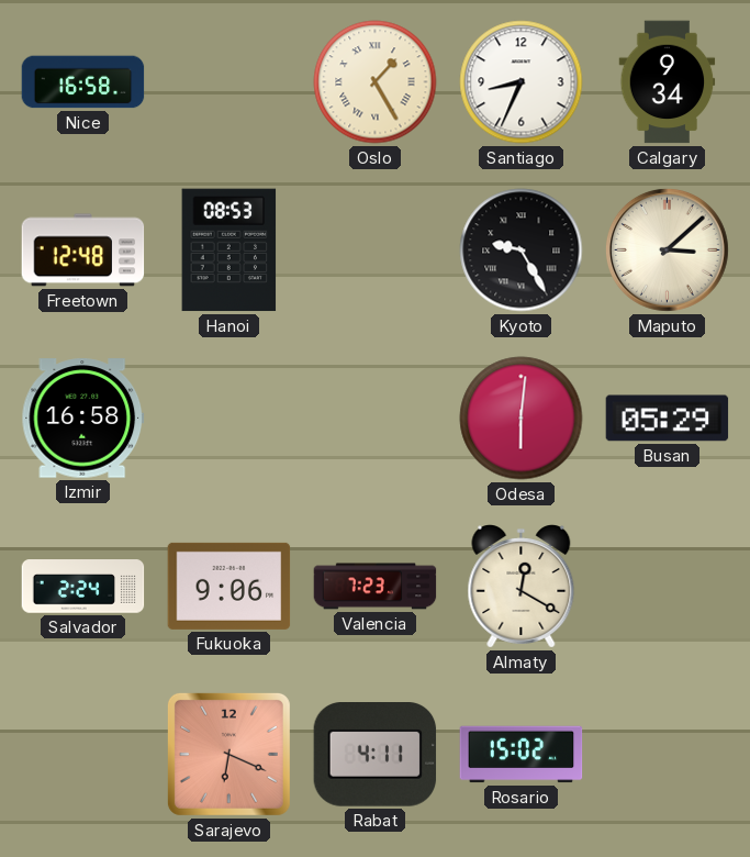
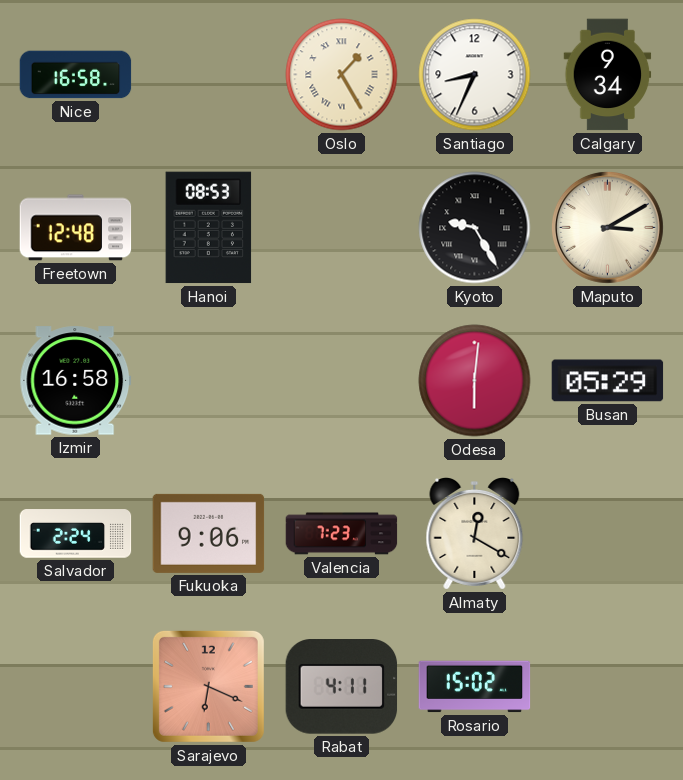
Maputo: 3:08 -> 3:10
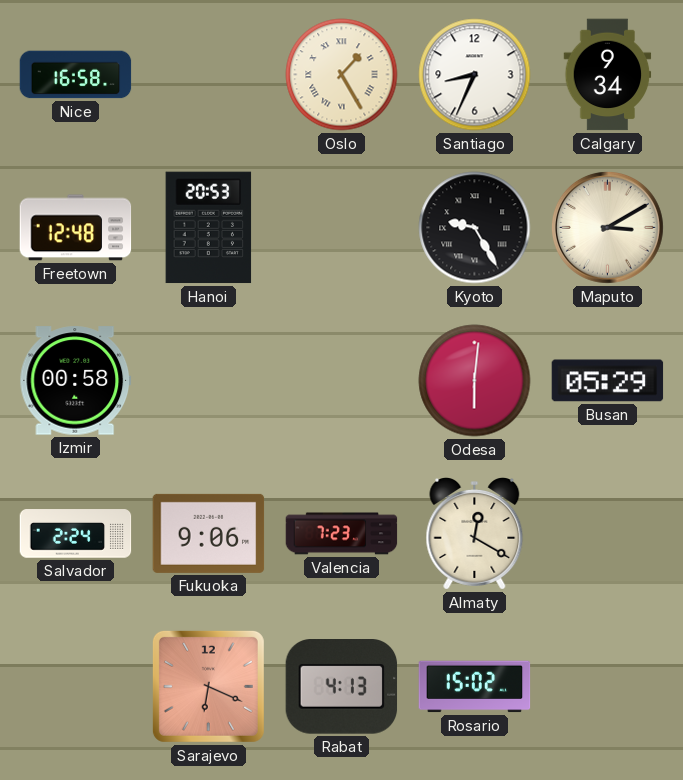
Hanoi: 08:53 -> 20:53
Izmir: 16:58 -> 00:58
Rabat: 4:11 -> 4:13
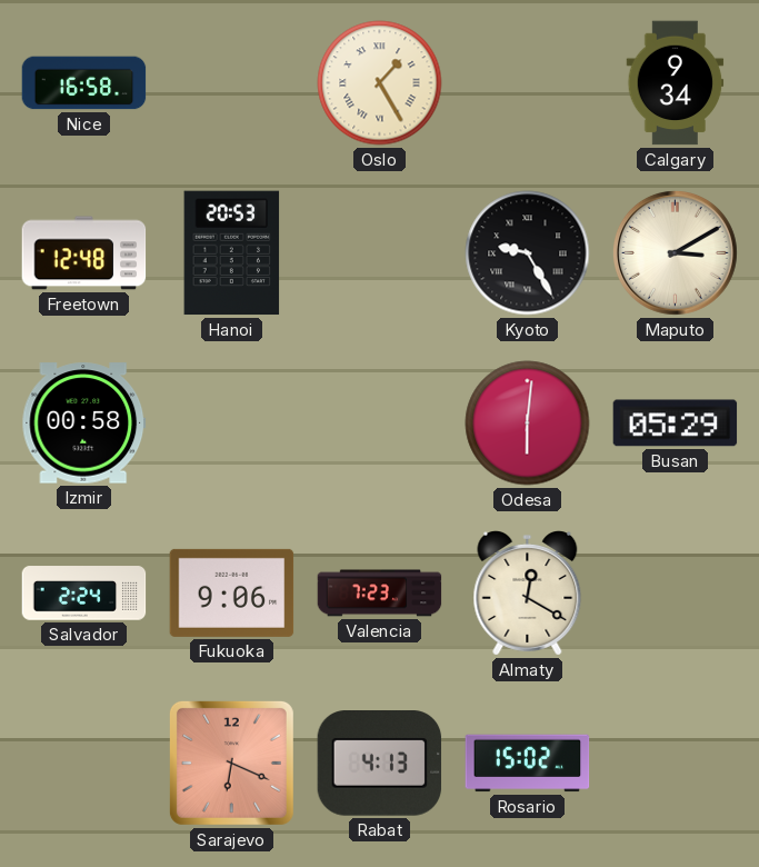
Santiago: 8:34 -> none
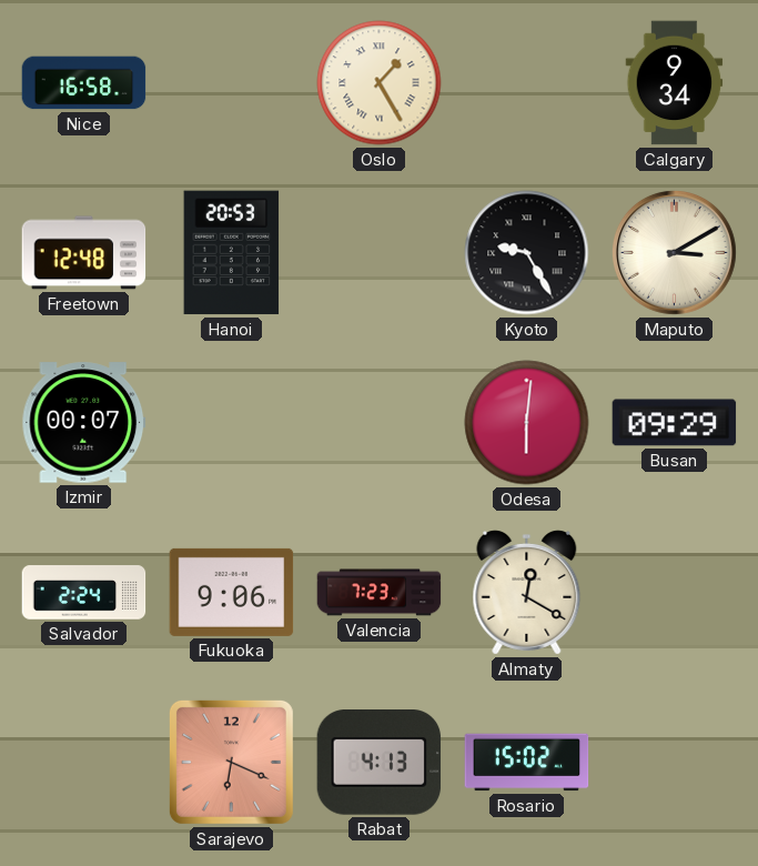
Izmir: 00:58 -> 00:07
Busan: 05:29 -> 09:29
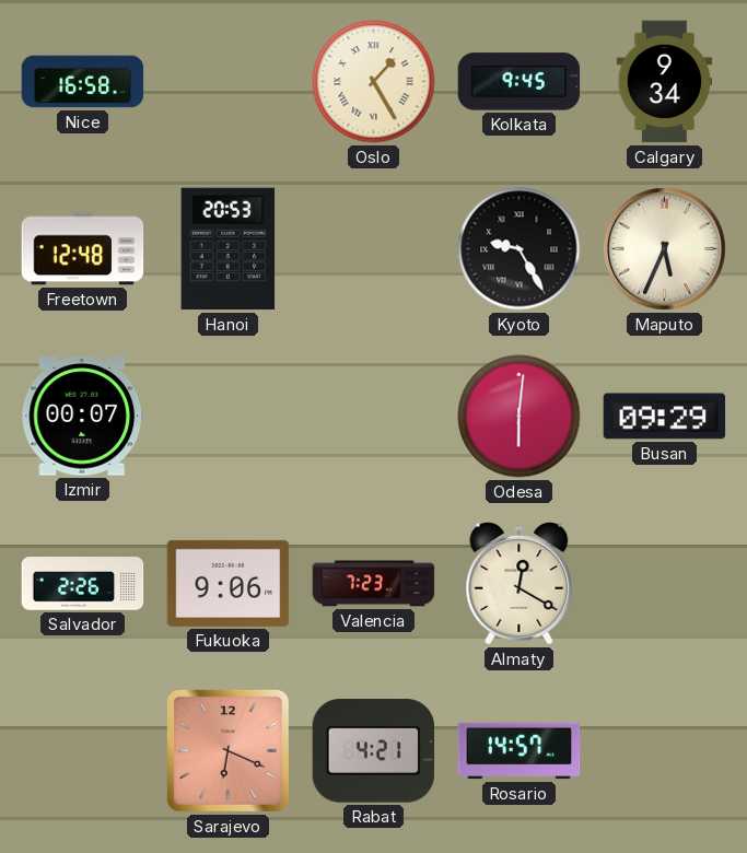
Kolkata: none -> 9:45
Maputo: 3:10 -> 5:34
Salvador: 2:24 -> 2:26
Rabat: 4:13 -> 4:21
Rosario: 15:02 -> 14:57
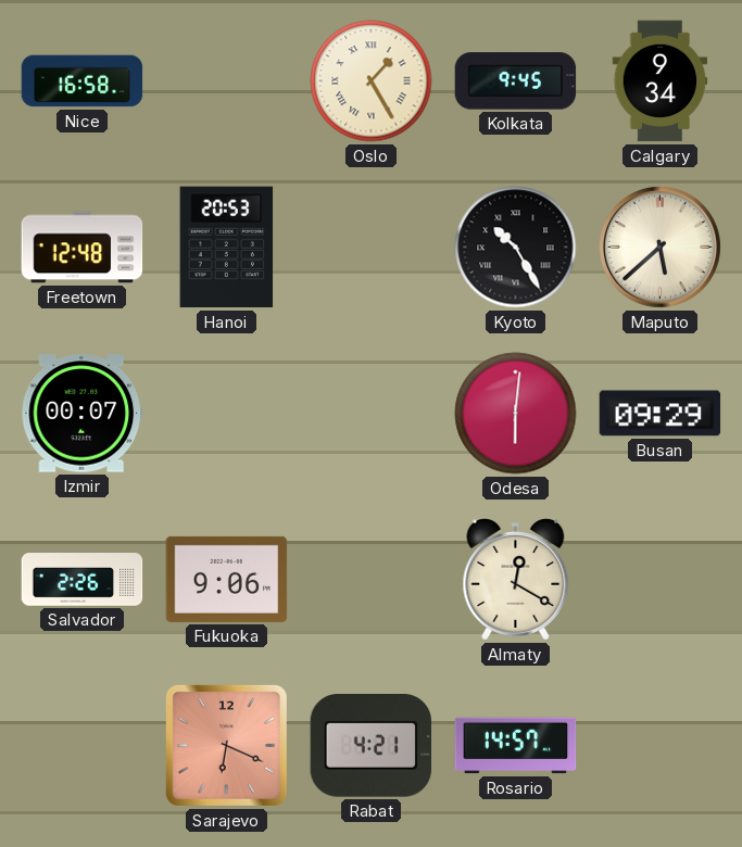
Kyoto: 9:25 -> 10:25
Maputo: 5:34 -> 5:38
Valencia: 7:23 -> none
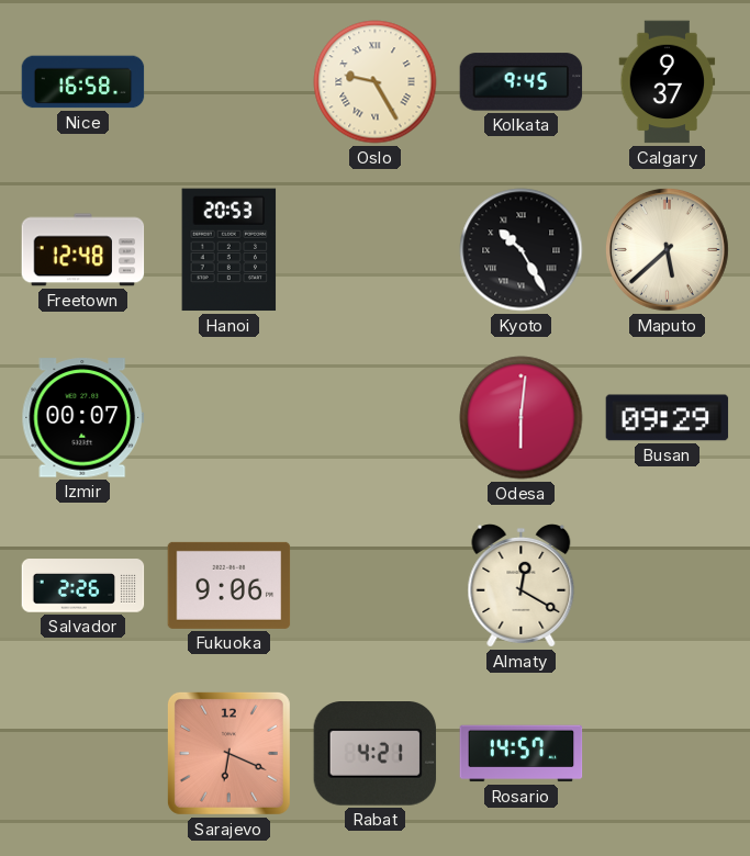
Oslo: 1:25 -> 9:25
Calgary: 9:34 -> 9:37
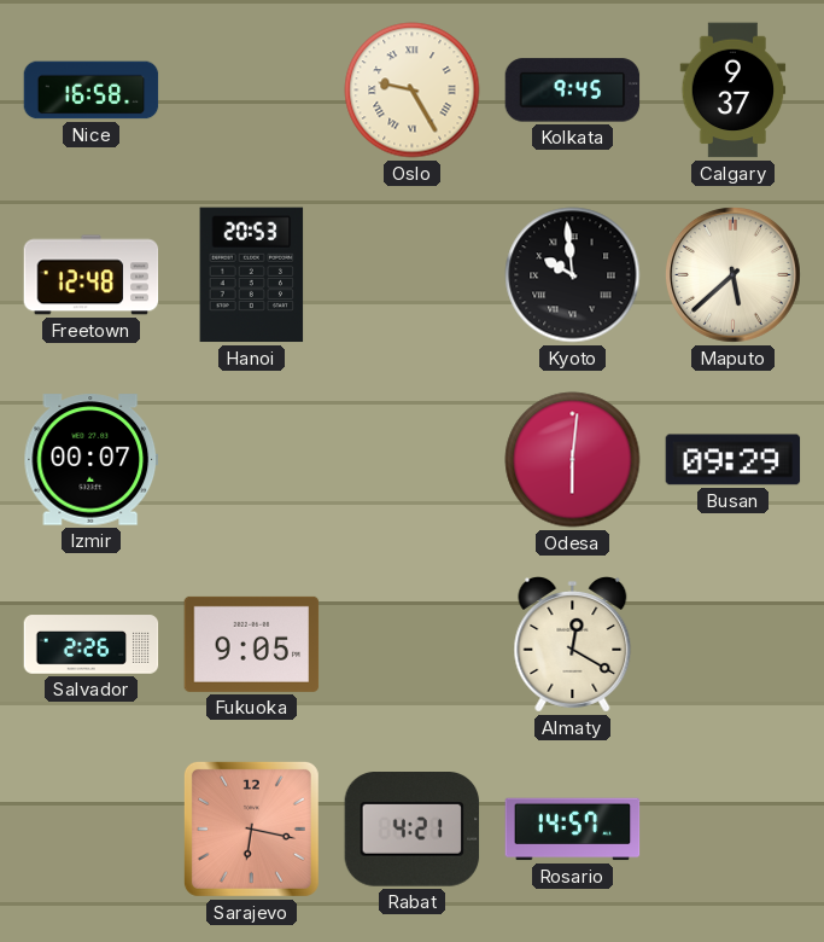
Kyoto: 10:25 -> 9:59
Fukuoka: 9:06 -> 9:05
Sarajevo: 6:19 -> 6:17
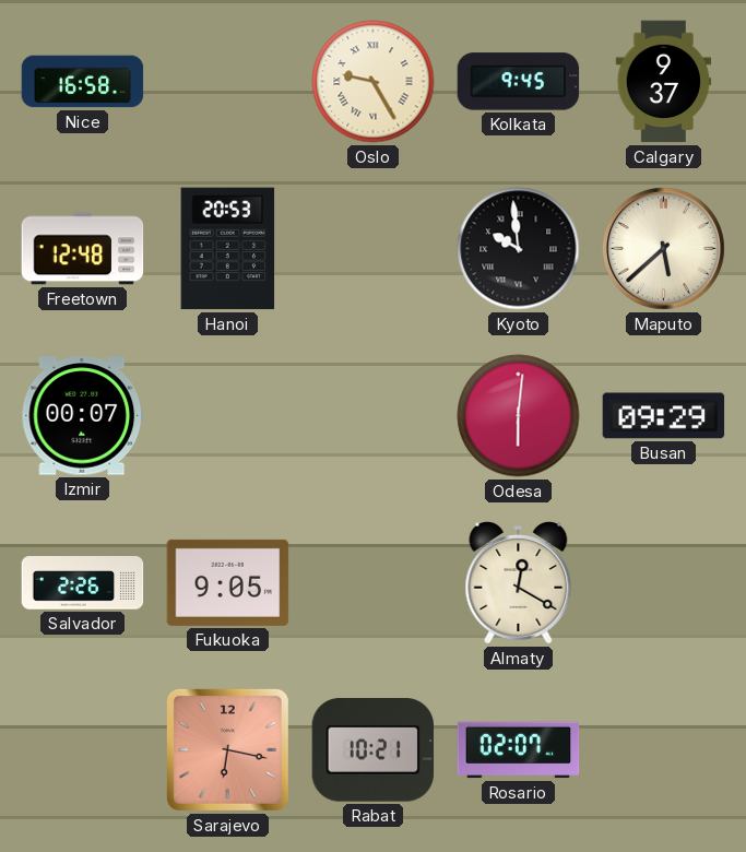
Rabat: 4:21 -> 10:21
Rosario: 14:57 -> 02:07
